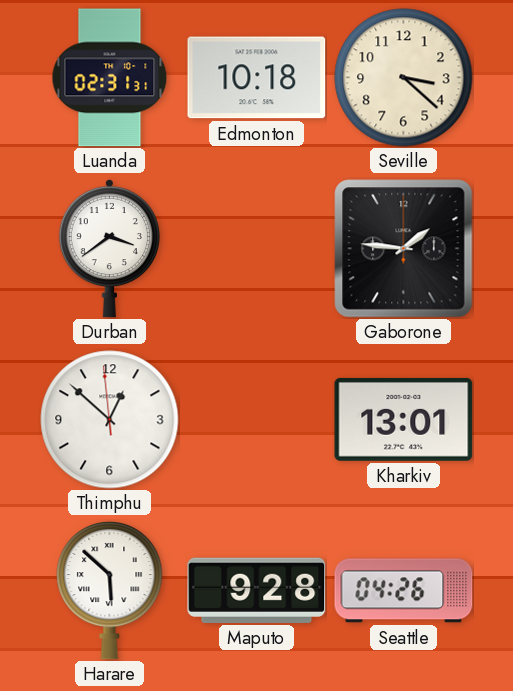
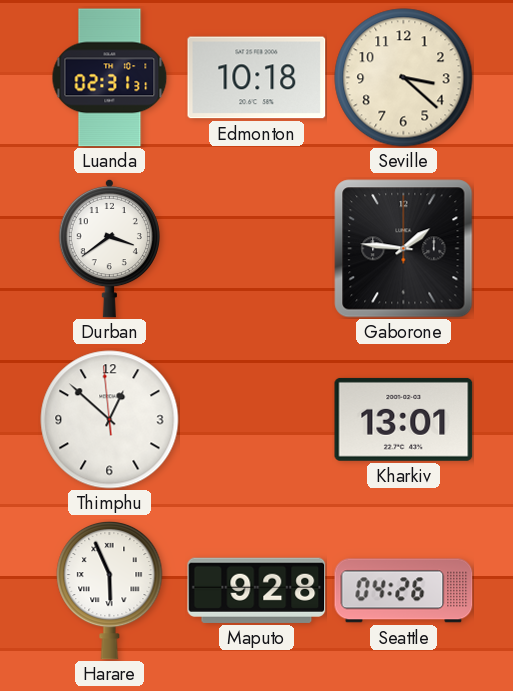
Harare: 5:52 -> 5:56
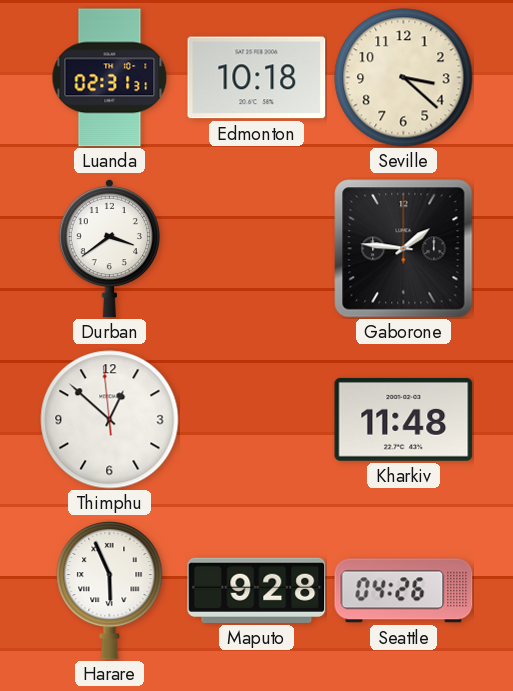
Kharkiv: 13:01 -> 11:48
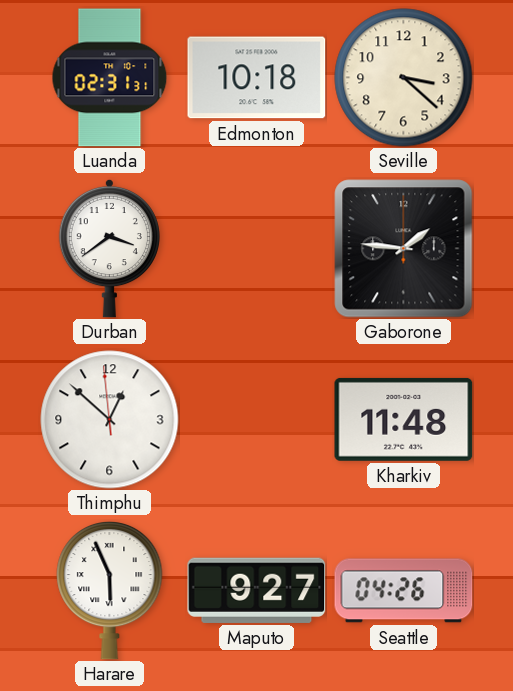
Maputo: 9:28 -> 9:27
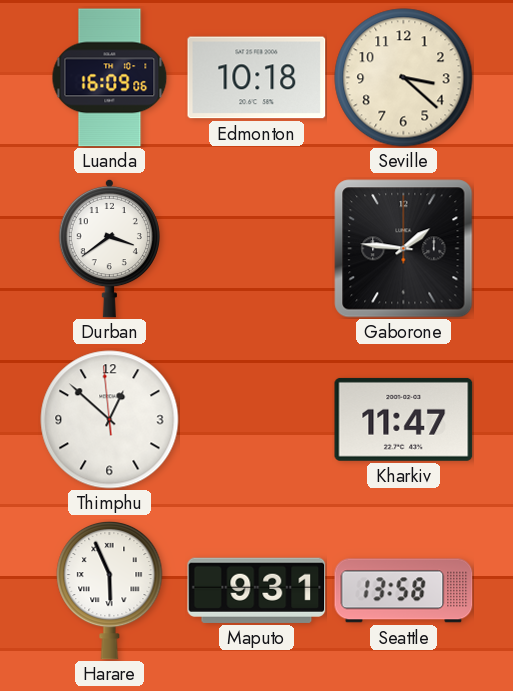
Luanda: 02:31 -> 16:09
Kharkiv: 11:48 -> 11:47
Maputo: 9:27 -> 9:31
Seattle: 04:26 -> 13:58
